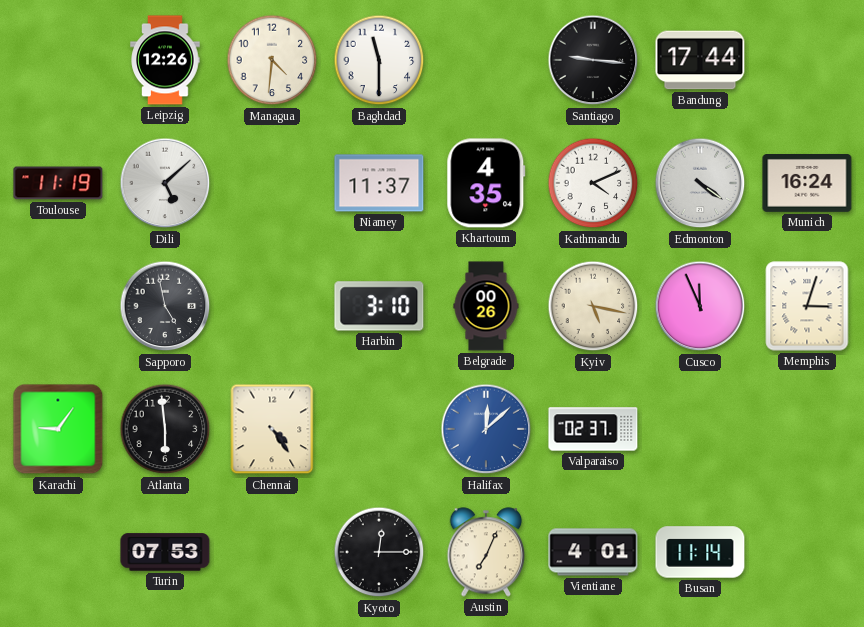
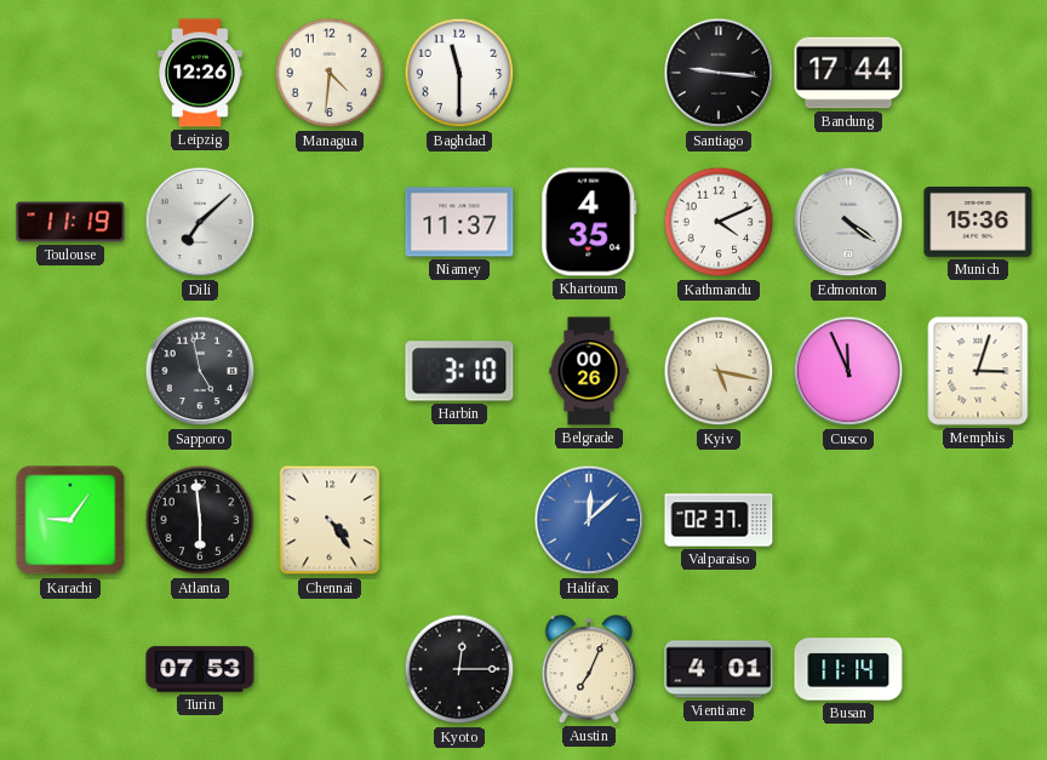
Dili: 5:08 -> 7:08
Munich: 16:24 -> 15:36
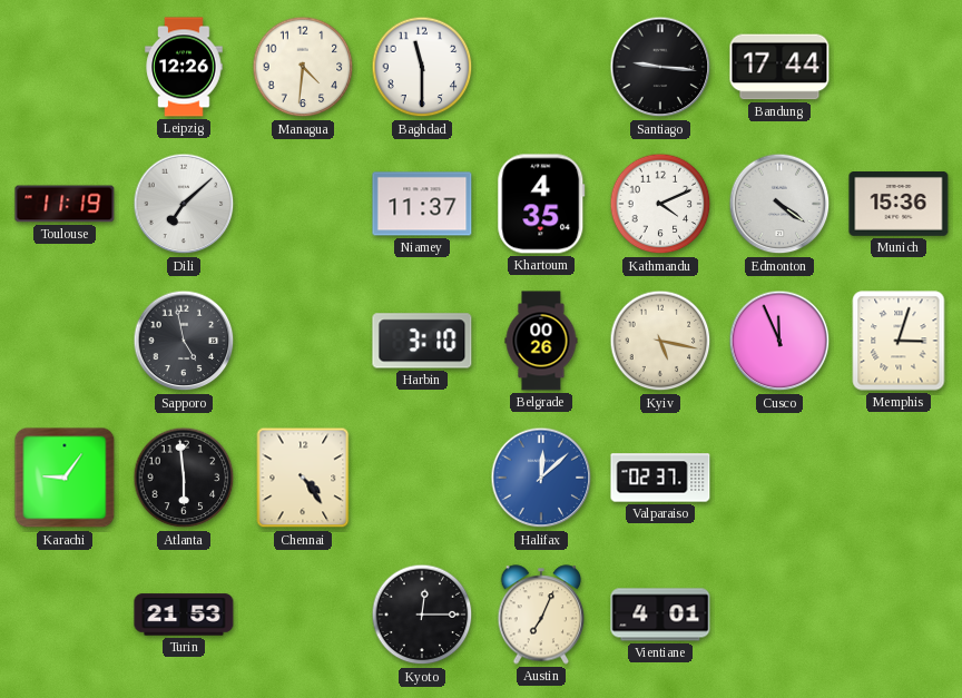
Turin: 07:53 -> 21:53
Busan: 11:14 -> none
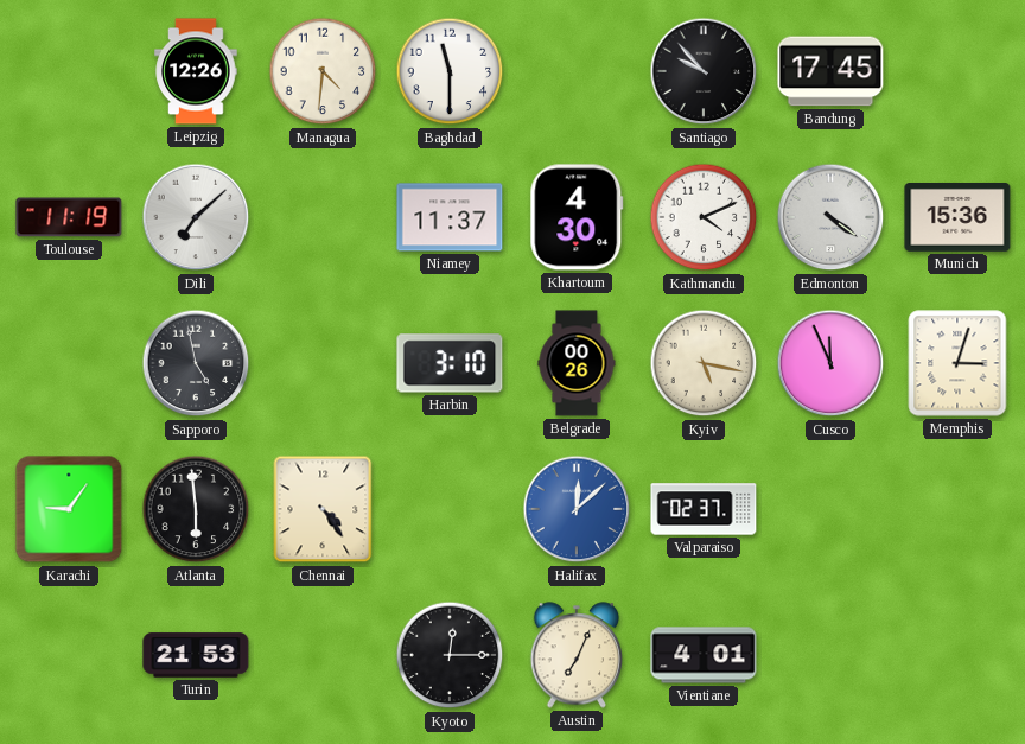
Santiago: 9:16 -> 9:53
Bandung: 17:44 -> 17:45
Khartoum: 4:35 -> 4:30
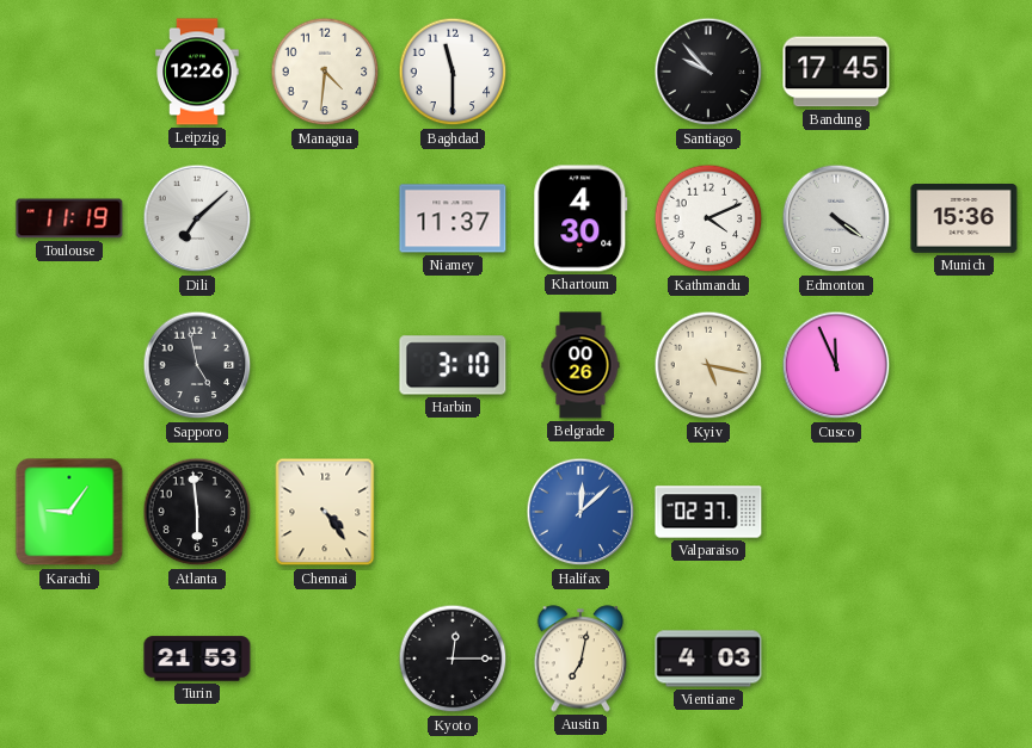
Memphis: 3:03 -> none
Austin: 7:04 -> 7:02
Vientiane: 4:01 -> 4:03
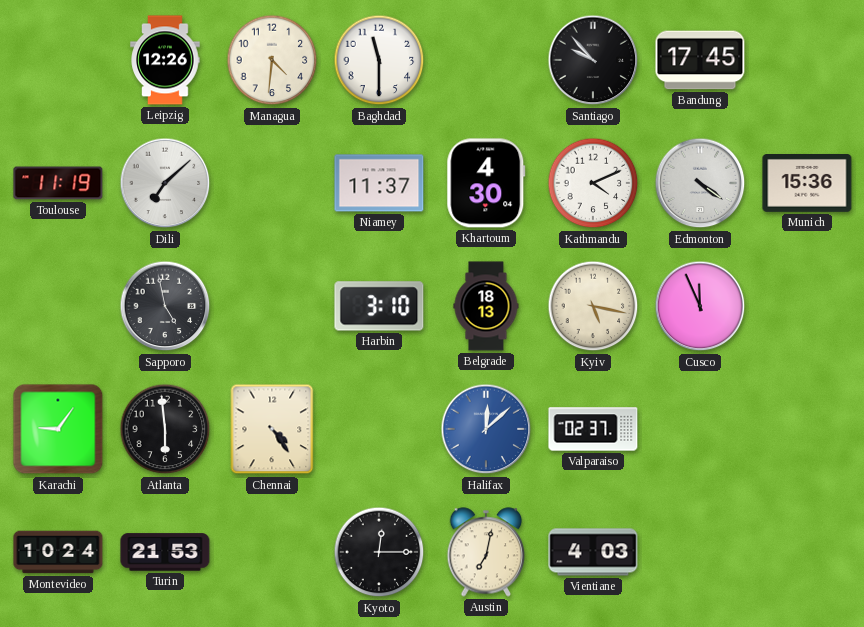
Belgrade: 00:26 -> 18:13
Montevideo: none -> 10:24
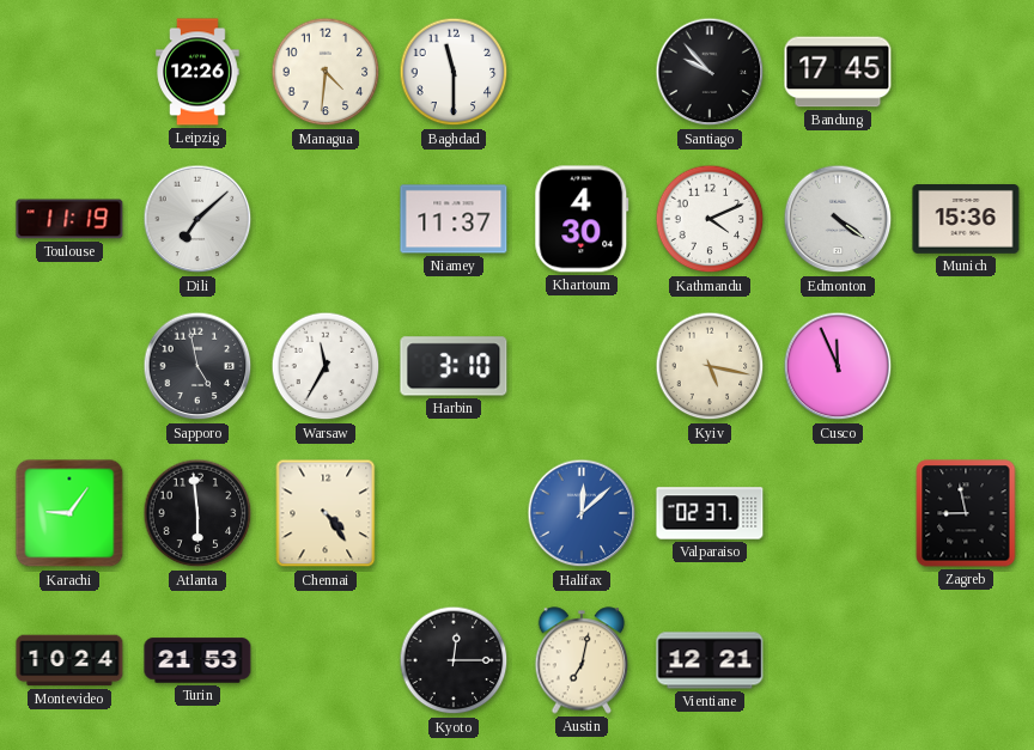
Warsaw: none -> 11:35
Belgrade: 18:13 -> none
Zagreb: none -> 8:58
Vientiane: 4:03 -> 12:21
